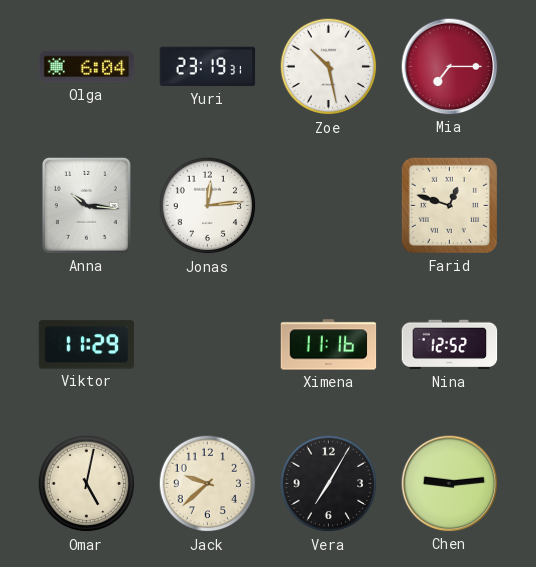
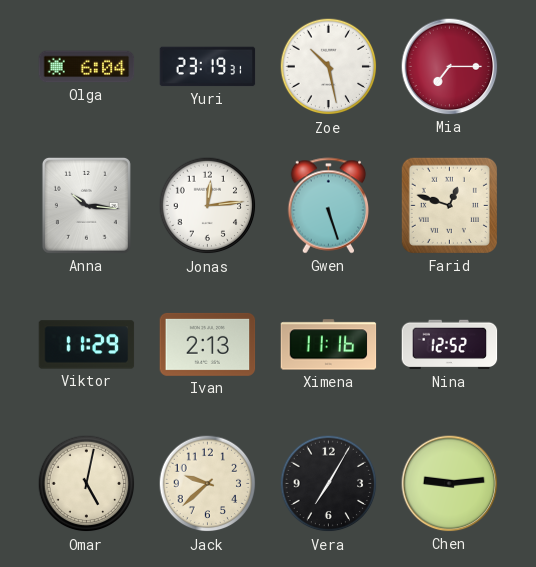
Gwen: none -> 5:27
Ivan: none -> 2:13
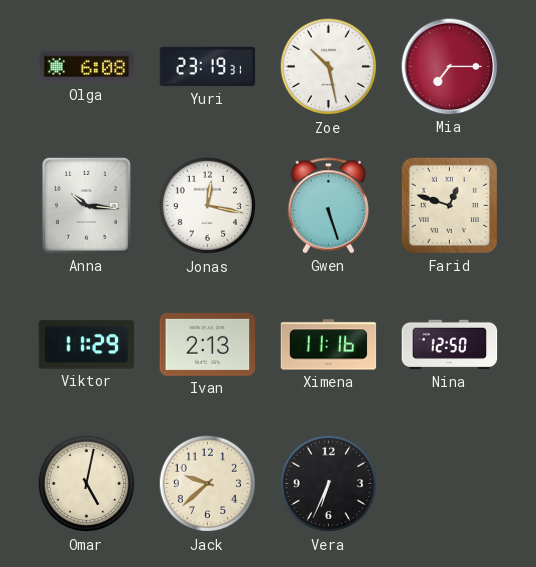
Olga: 6:04 -> 6:08
Jonas: 12:14 -> 12:17
Nina: 12:52 -> 12:50
Vera: 7:05 -> 6:34
Chen: 9:14 -> none
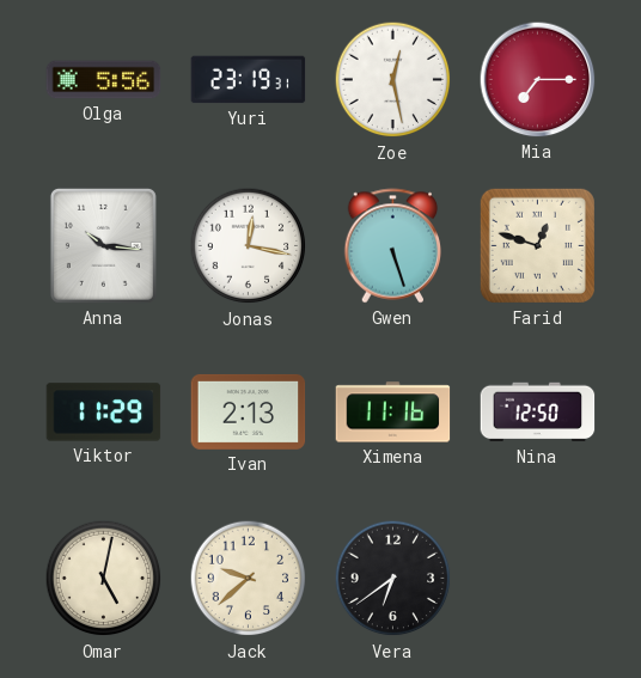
Olga: 6:08 -> 5:56
Zoe: 10:28 -> 12:28
Vera: 6:34 -> 6:39
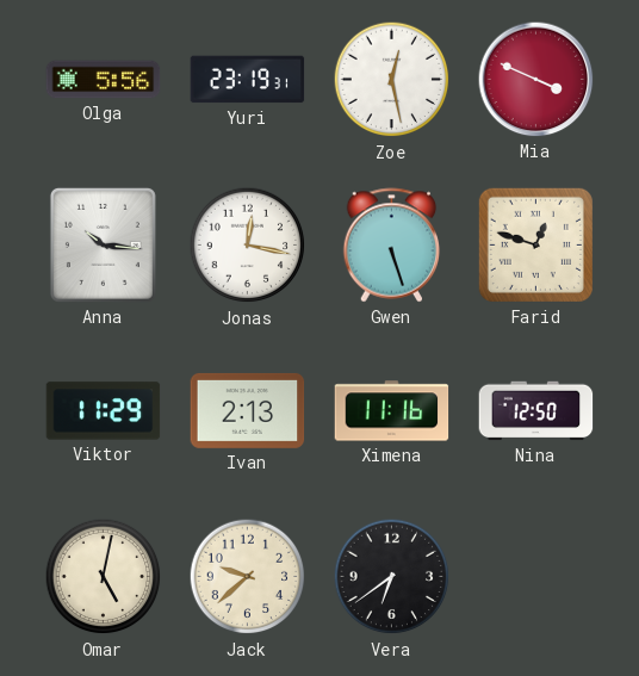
Mia: 7:15 -> 3:49
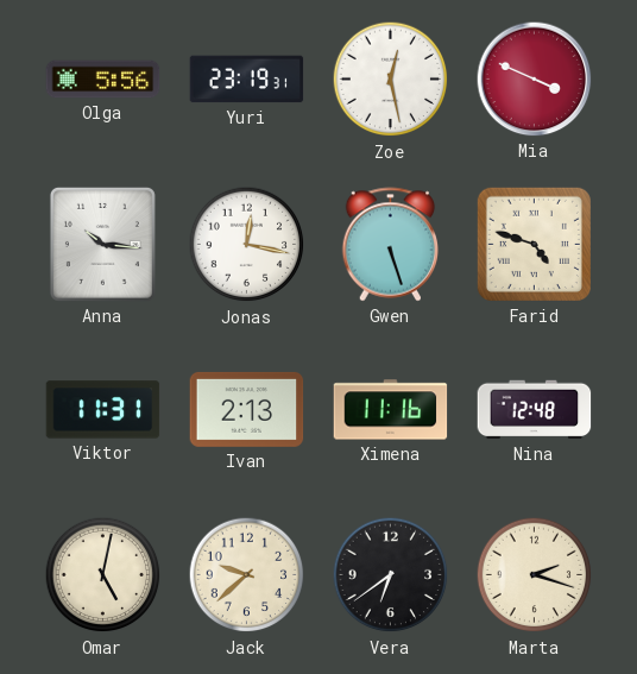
Farid: 12:48 -> 4:48
Viktor: 11:29 -> 11:31
Nina: 12:50 -> 12:48
Marta: none -> 2:18
